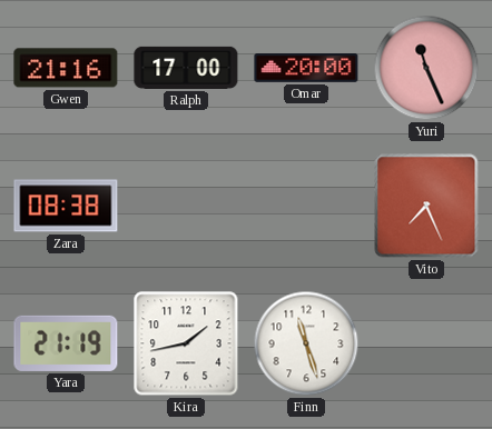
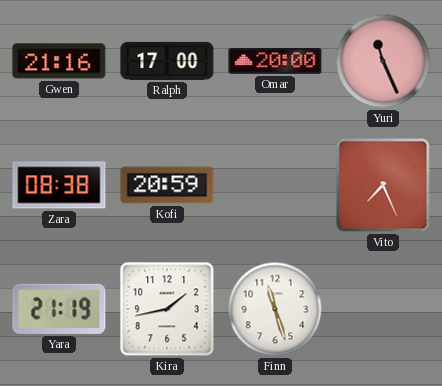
Kofi: none -> 20:59
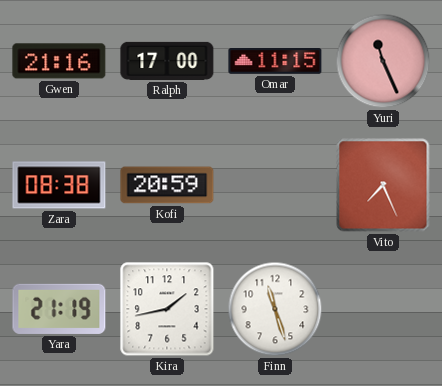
Omar: 20:00 -> 11:15
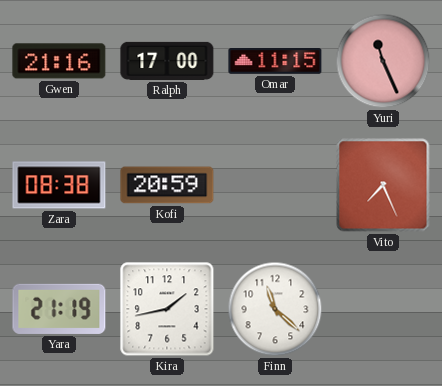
Finn: 11:27 -> 11:22
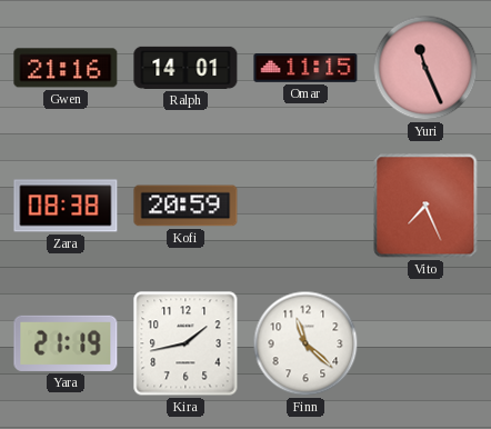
Ralph: 17:00 -> 14:01
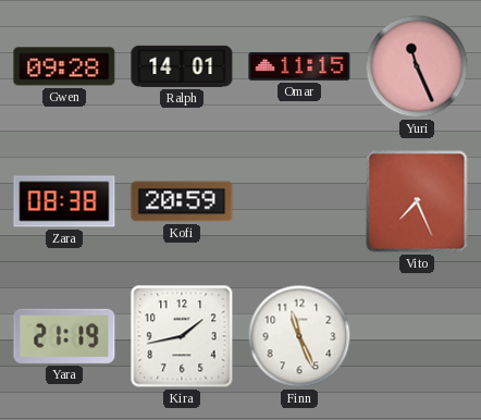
Gwen: 21:16 -> 09:28
Finn: 11:22 -> 11:26
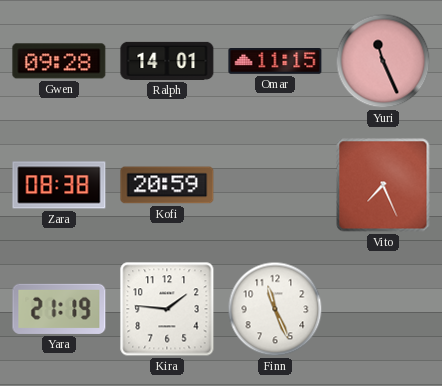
Kira: 1:43 -> 1:46
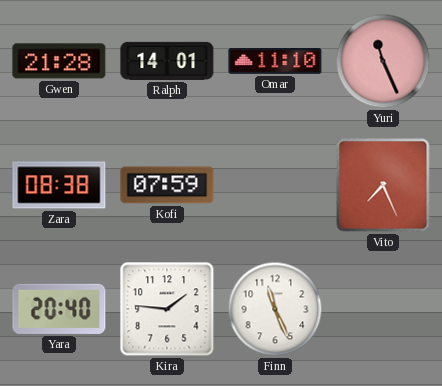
Gwen: 09:28 -> 21:28
Omar: 11:15 -> 11:10
Kofi: 20:59 -> 07:59
Yara: 21:19 -> 20:40
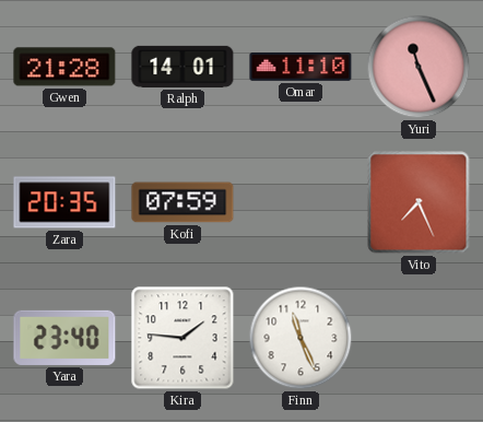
Zara: 08:38 -> 20:35
Yara: 20:40 -> 23:40
